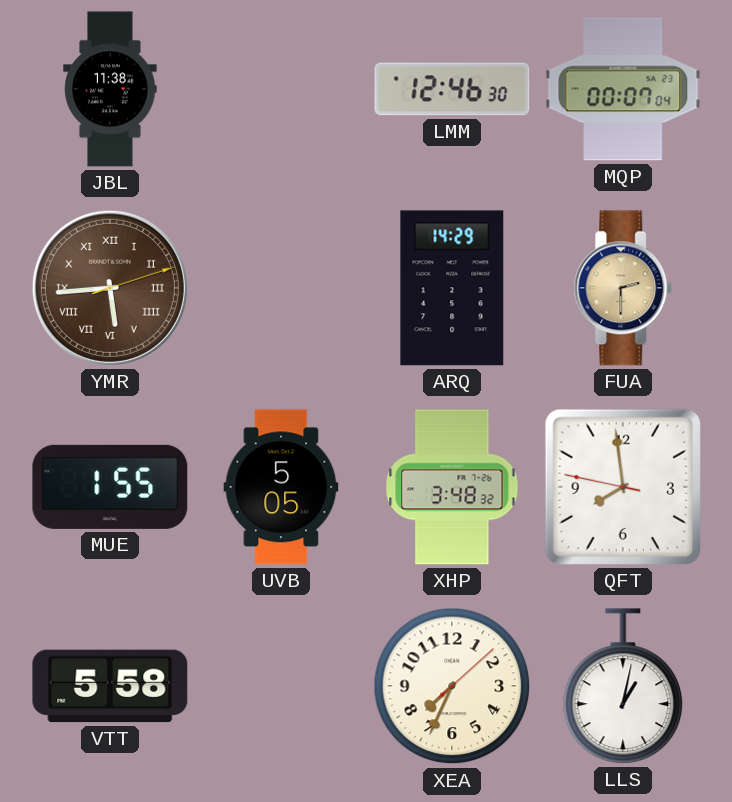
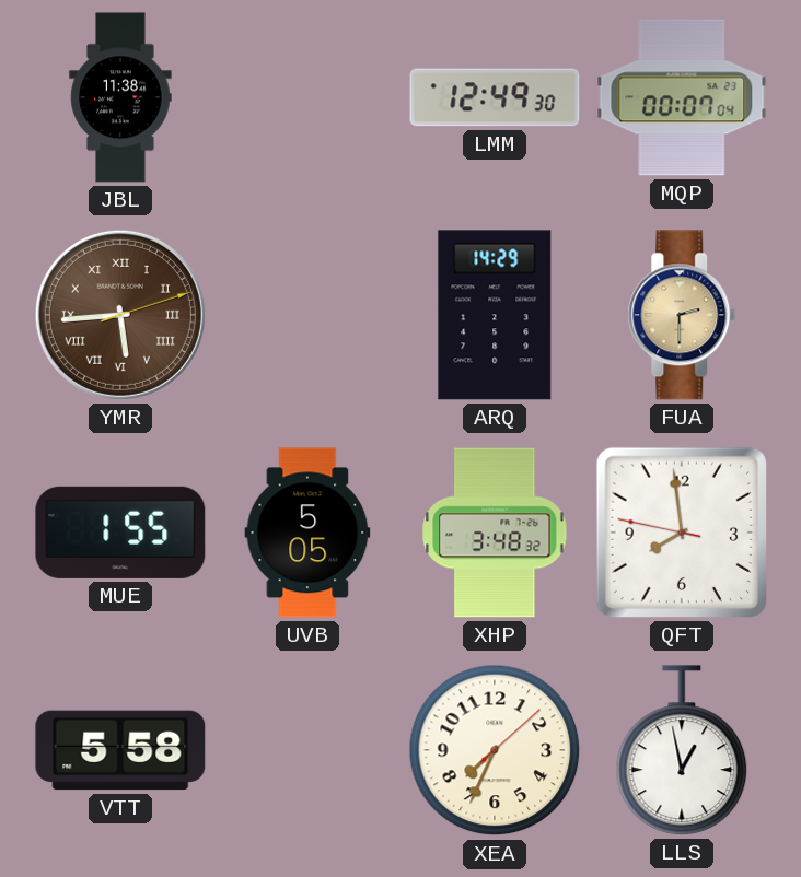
LMM: 12:46 -> 12:49
LLS: 1:02 -> 12:58
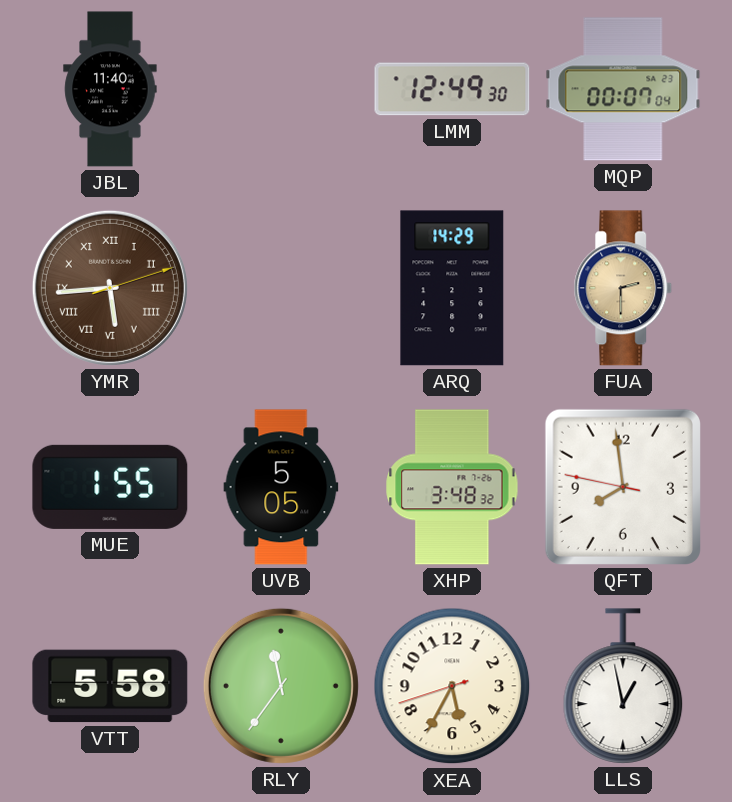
JBL: 11:38 -> 11:40
RLY: none -> 11:36
XEA: 7:34 -> 5:34
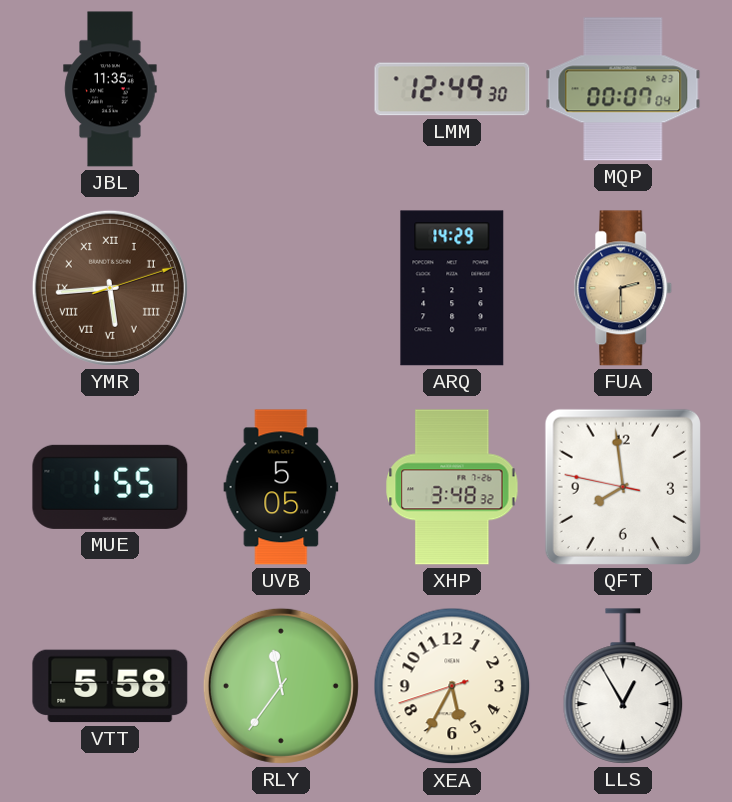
JBL: 11:40 -> 11:35
LLS: 12:58 -> 12:55
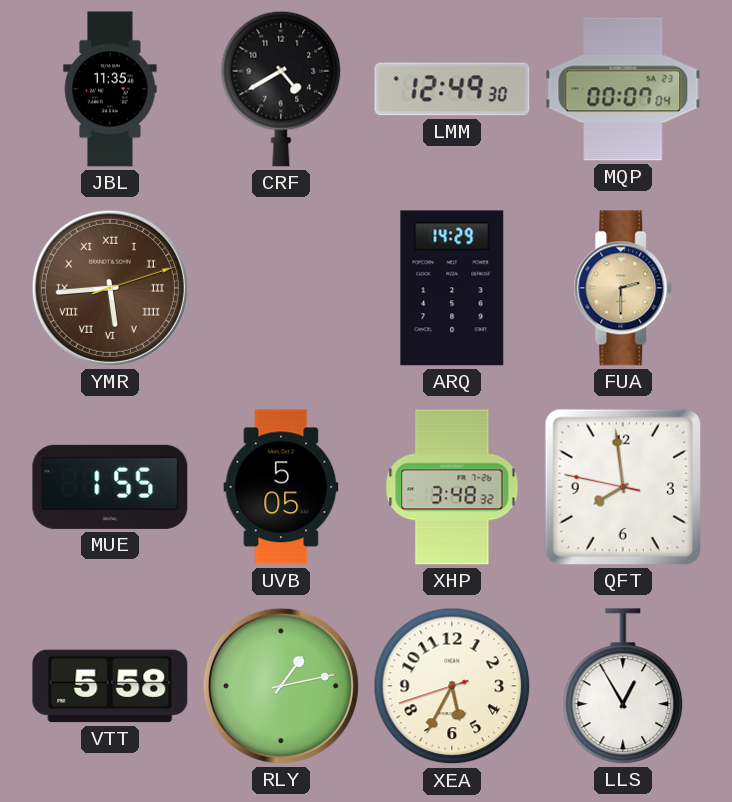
CRF: none -> 4:40
RLY: 11:36 -> 1:13
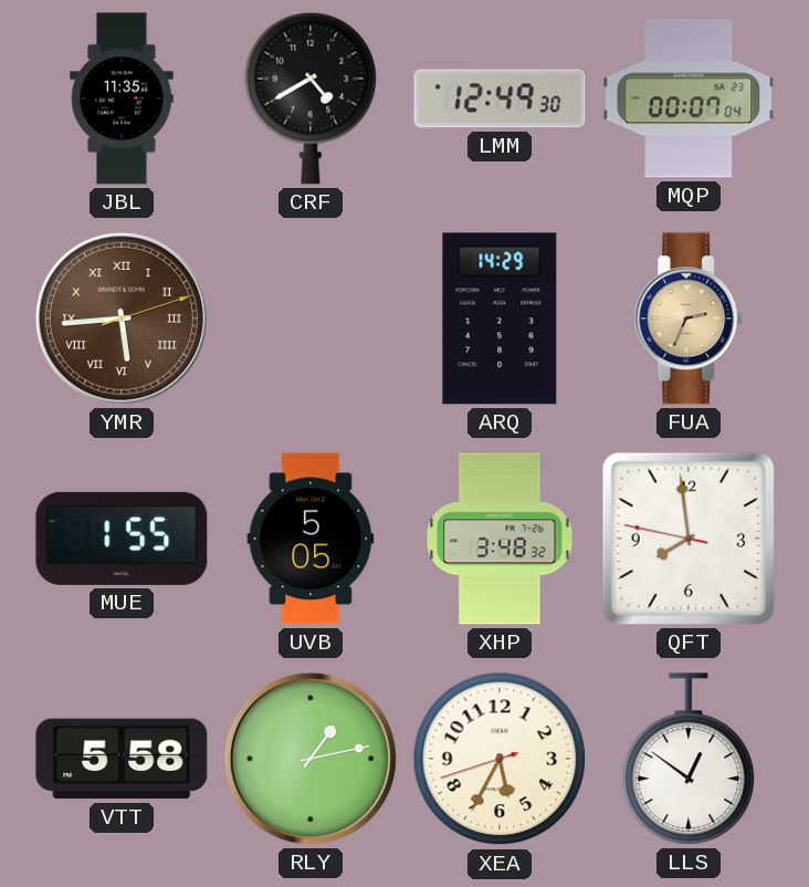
FUA: 2:30 -> 2:34
LLS: 12:55 -> 12:51
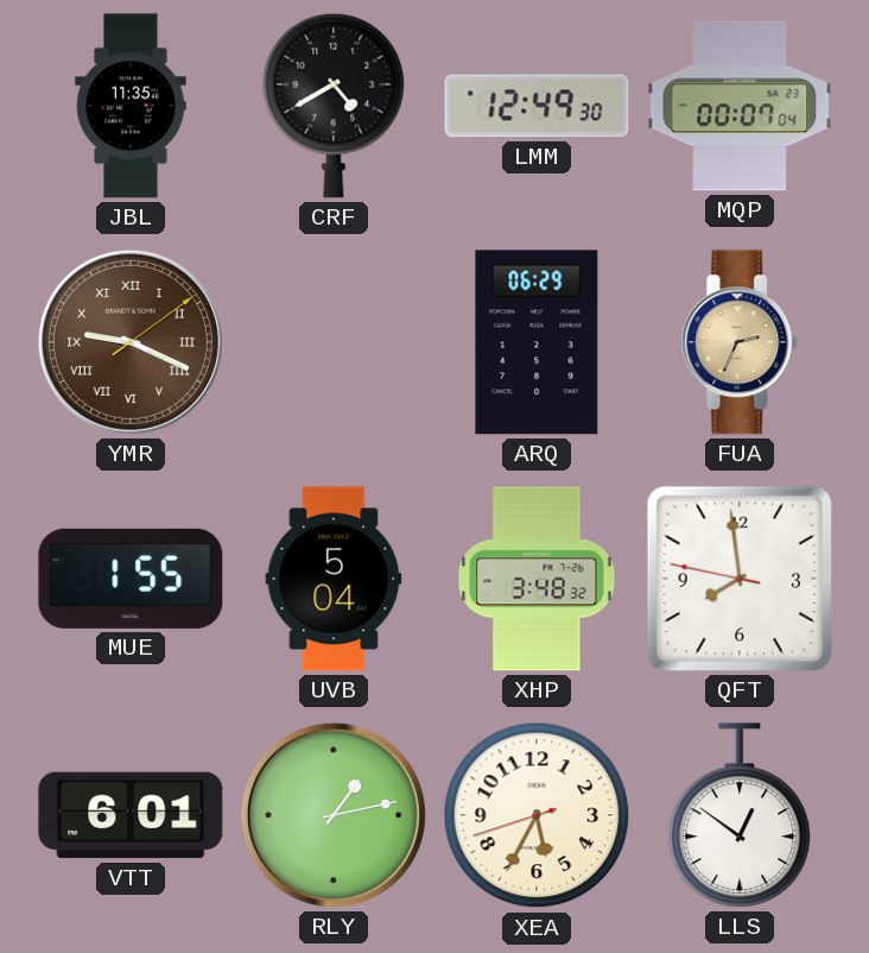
YMR: 5:44 -> 9:19
ARQ: 14:29 -> 06:29
UVB: 5:05 -> 5:04
VTT: 5:58 -> 6:01
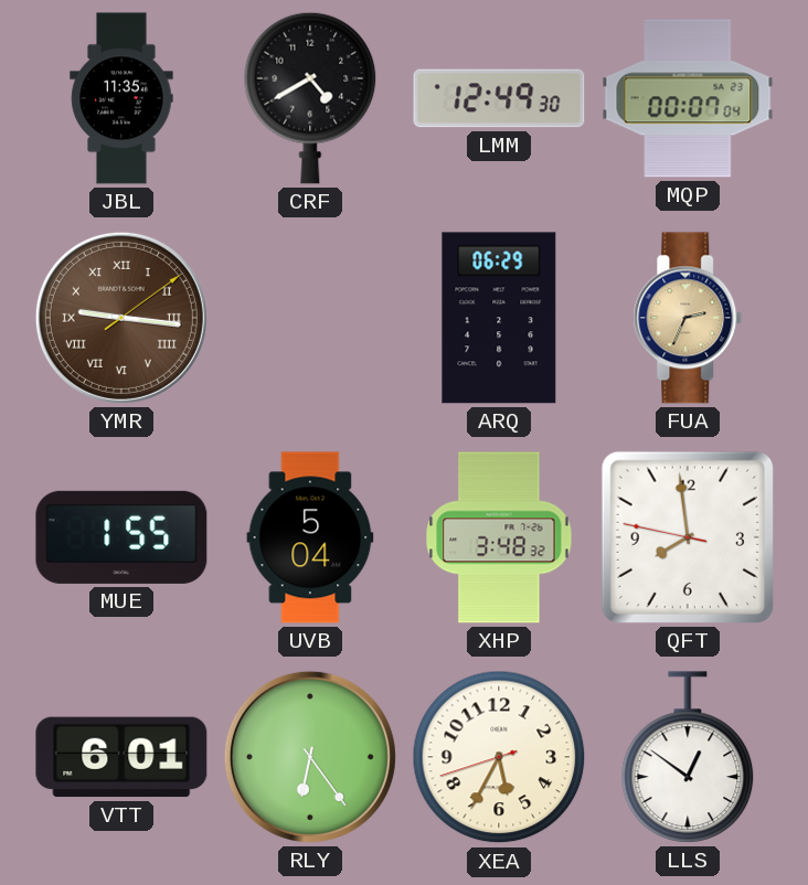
YMR: 9:19 -> 9:16
RLY: 1:13 -> 6:24
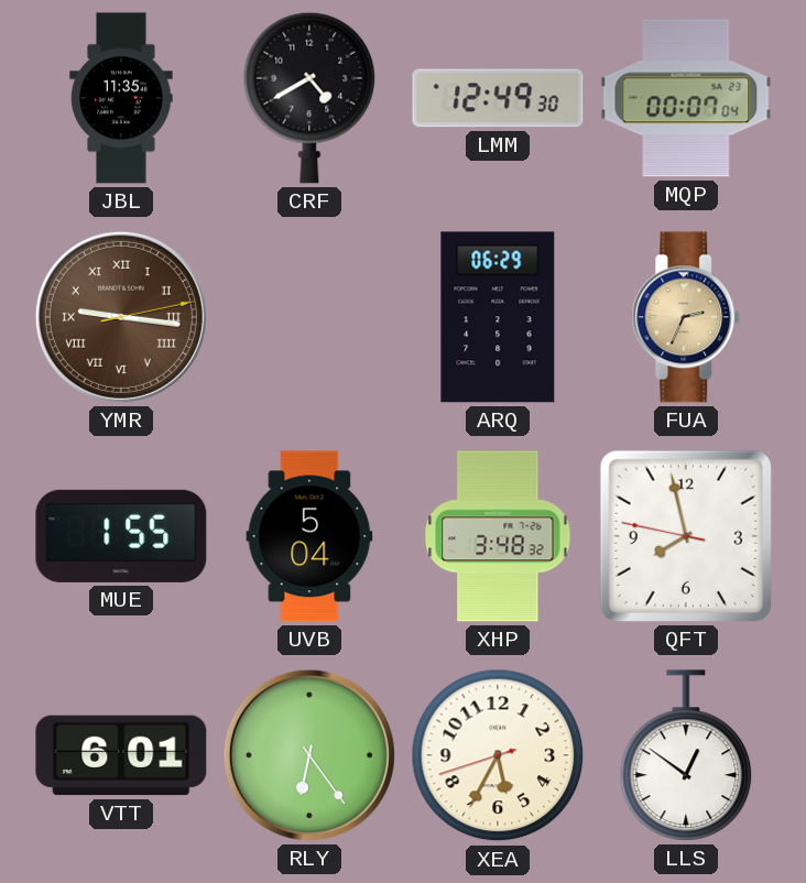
YMR: 9:16:09 -> 9:16:13
QFT: 7:58 -> 7:57
